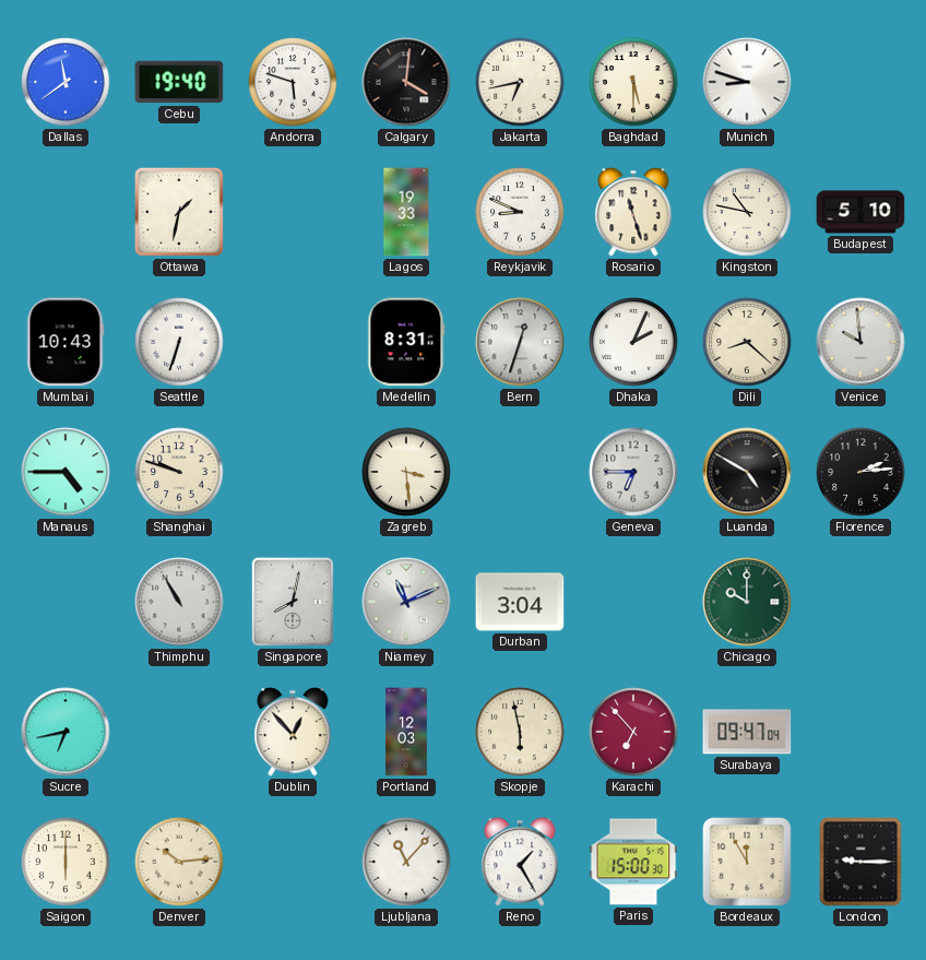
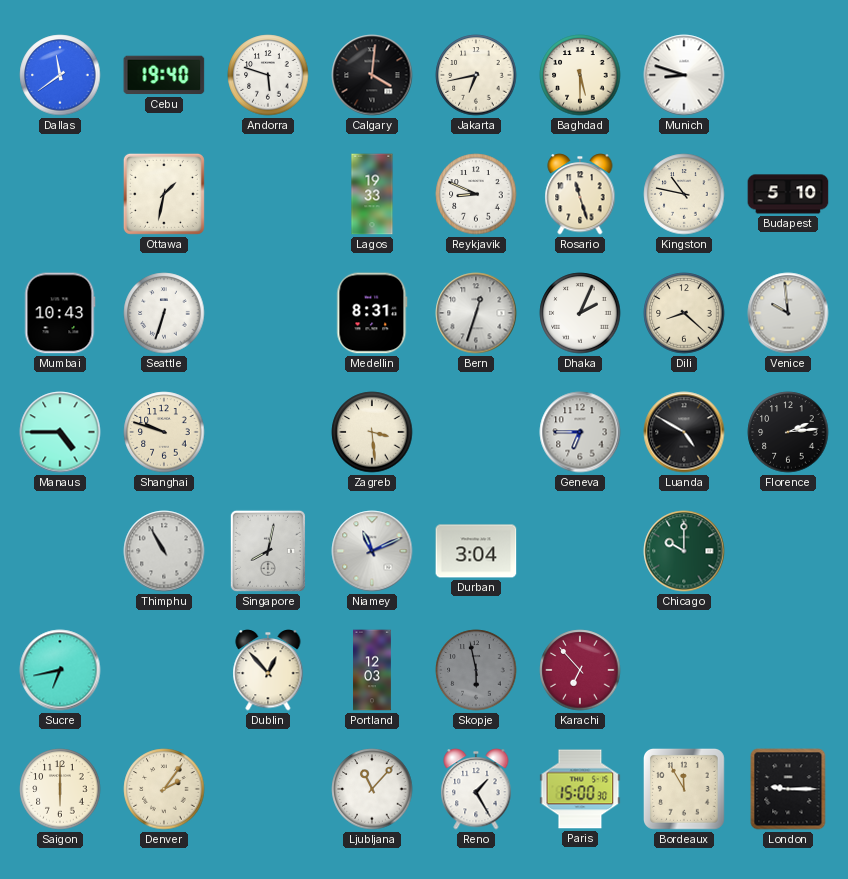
Skopje dial: cream -> grey
Surabaya: 09:47 -> none
Denver: 10:14 -> 2:06
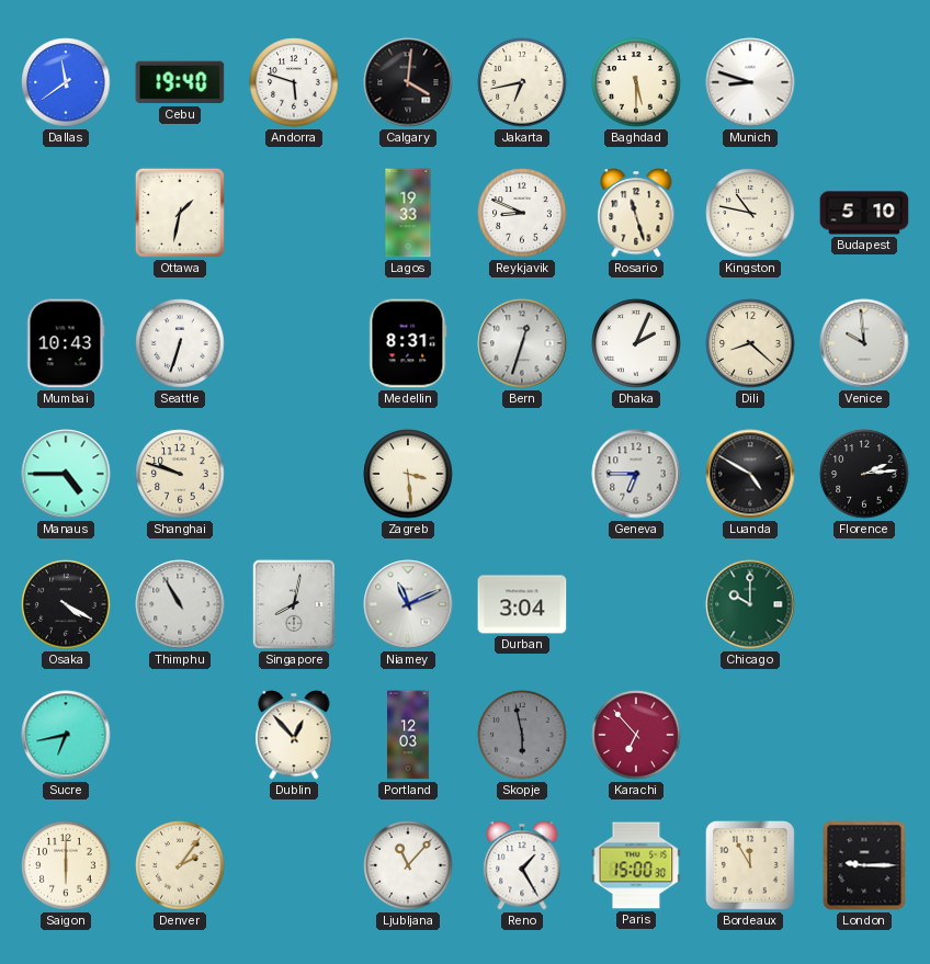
Osaka: none -> 4:20
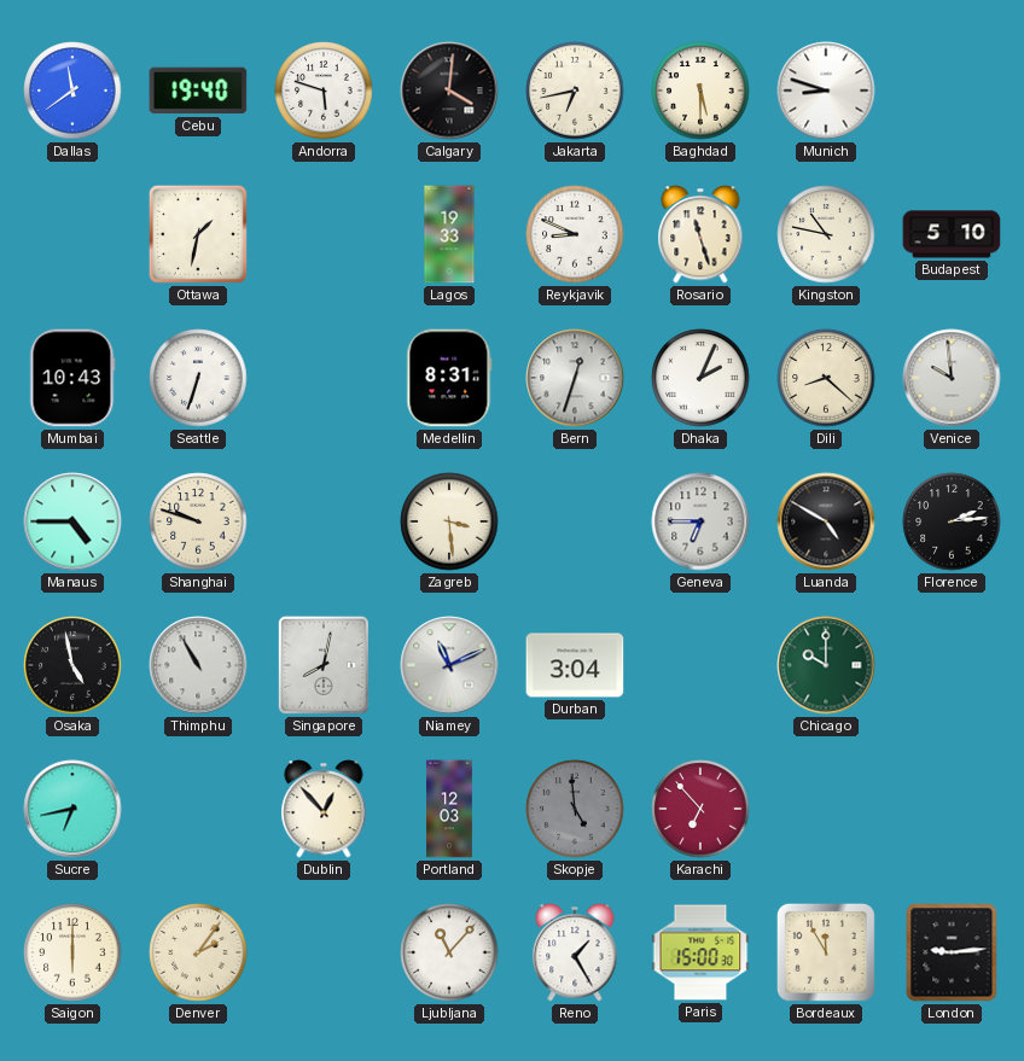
Osaka: 4:20 -> 4:58
Skopje: 5:58 -> 4:59
London: 9:15 -> 9:14
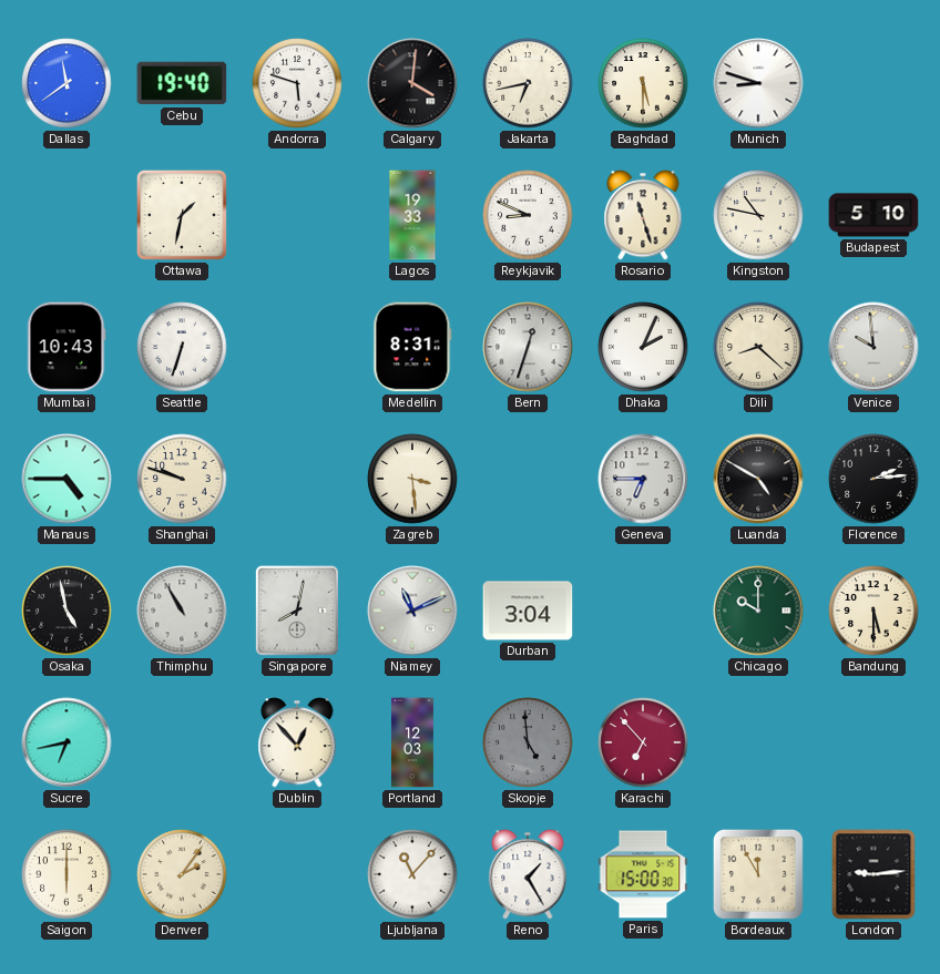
Bandung: none -> 5:30
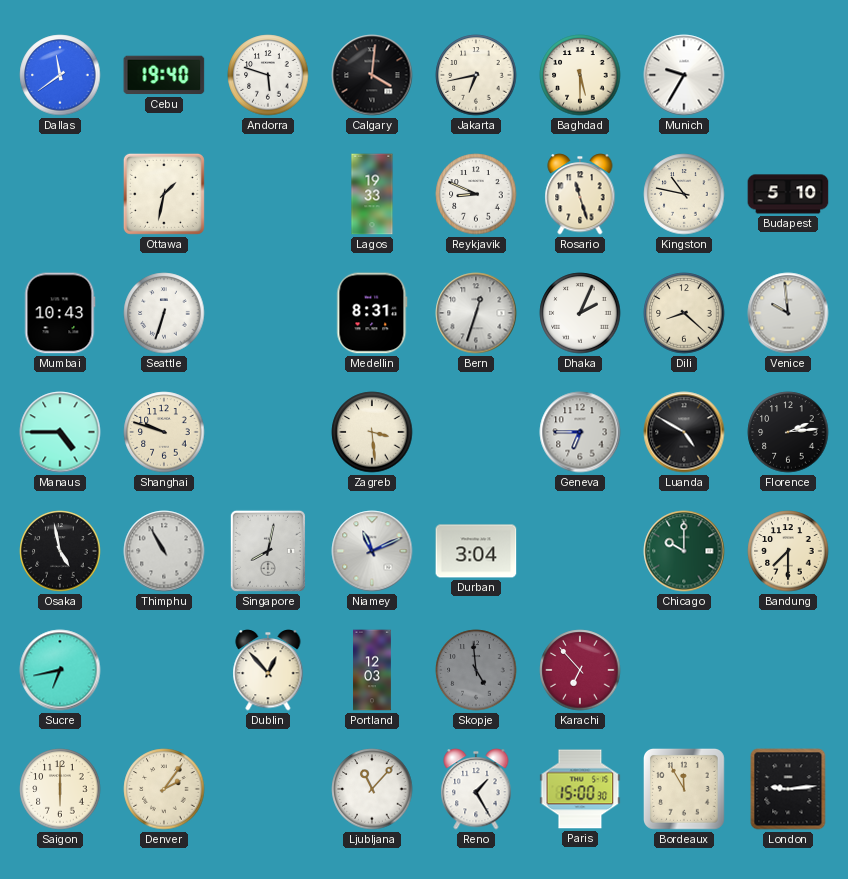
Munich: 8:48 -> 9:35
Bandung: 5:30 -> 7:30
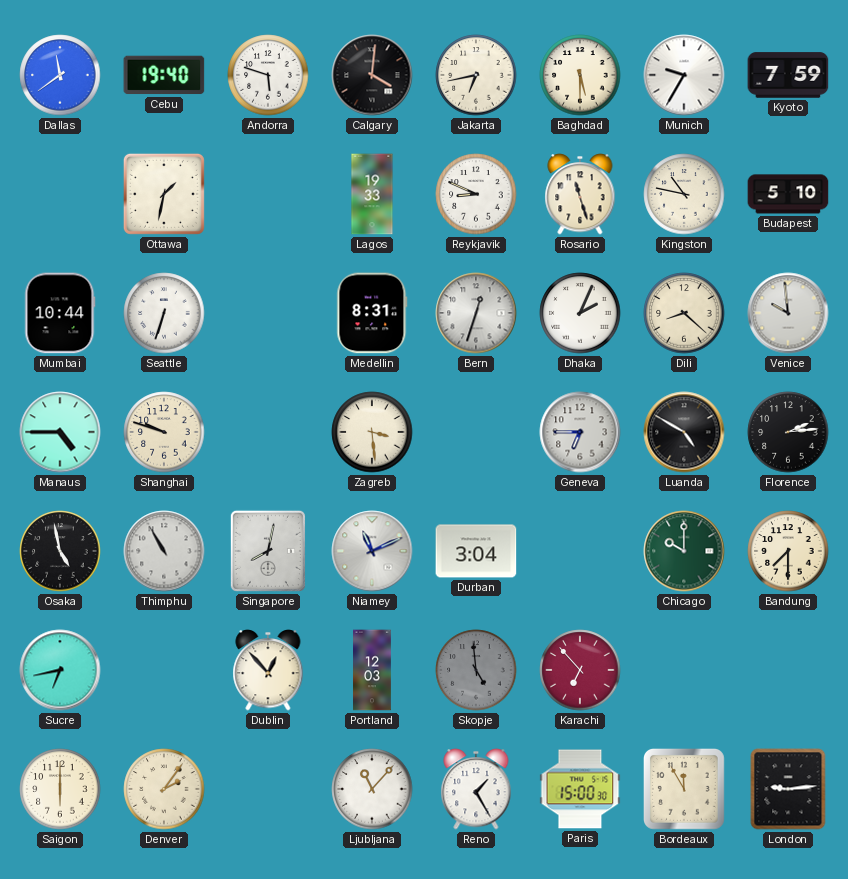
Kyoto: none -> 7:59
Mumbai: 10:43 -> 10:44
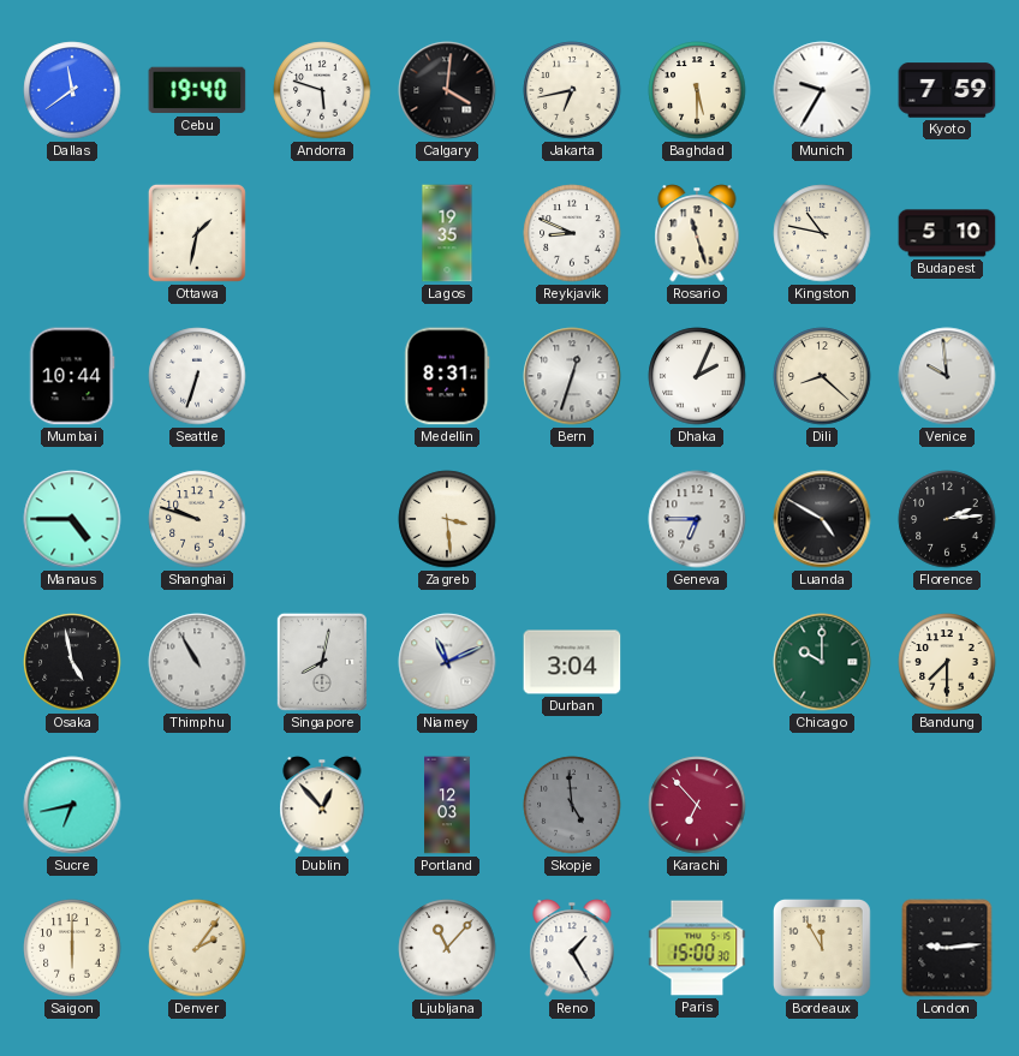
Lagos: 19:33 -> 19:35
